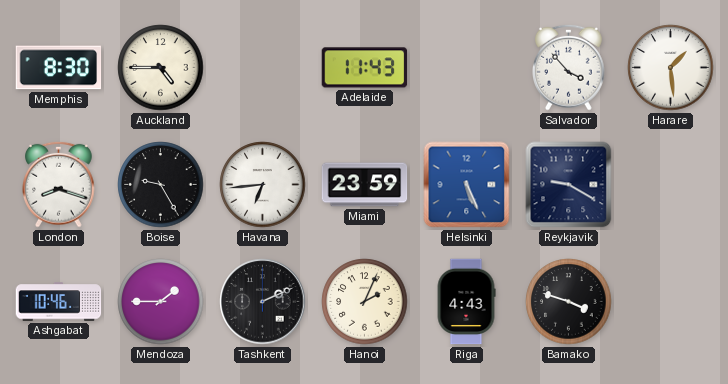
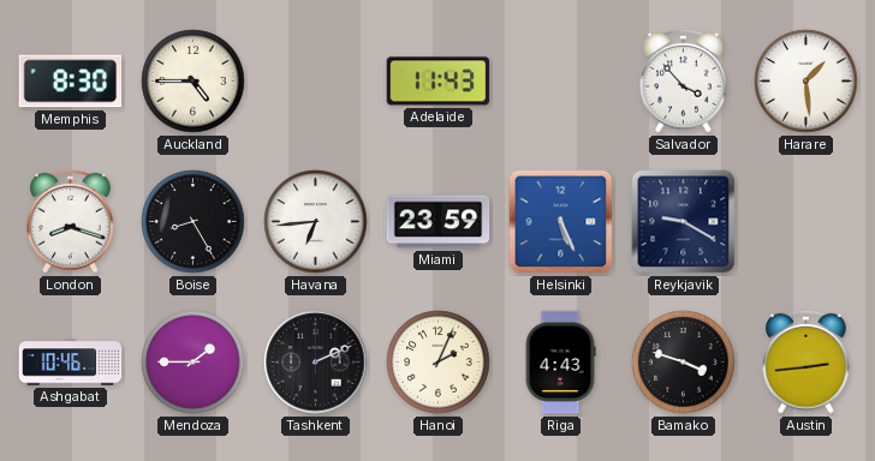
Boise: 9:25 -> 8:25
Austin: none -> 2:44
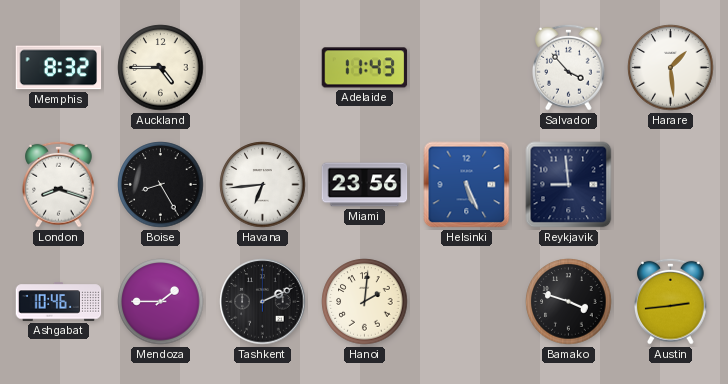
Memphis: 8:30 -> 8:32
Miami: 23:59 -> 23:56
Reykjavik: 9:20 -> 8:59
Hanoi: 2:04 -> 2:01
Riga: 4:43 -> none
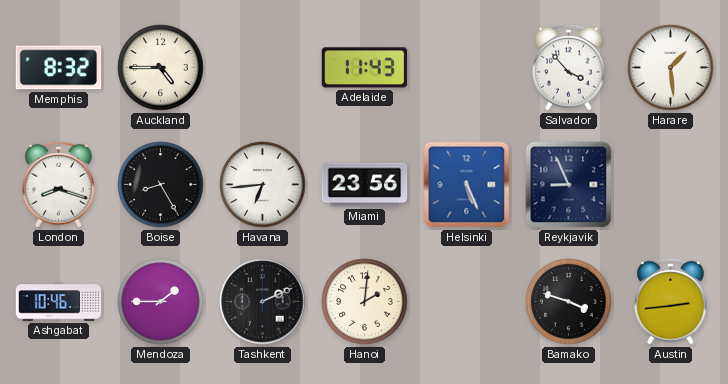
Reykjavik: 8:59 -> 8:56
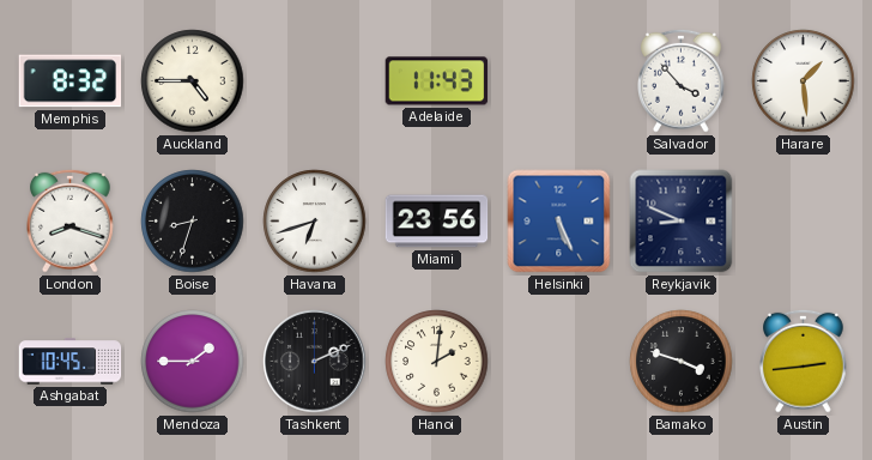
Boise: 8:25 -> 8:33
Havana: 6:44 -> 6:42
Reykjavik: 8:56 -> 8:49
Ashgabat: 10:46 -> 10:45
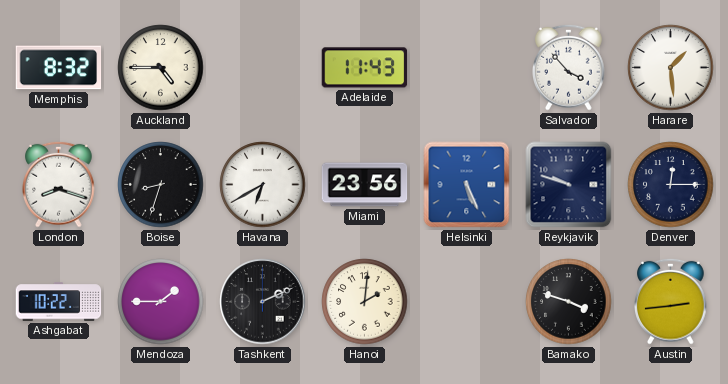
Havana: 6:42 -> 6:40
Reykjavik: 8:49 -> 9:48
Denver: none -> 12:15
Ashgabat: 10:45 -> 10:22
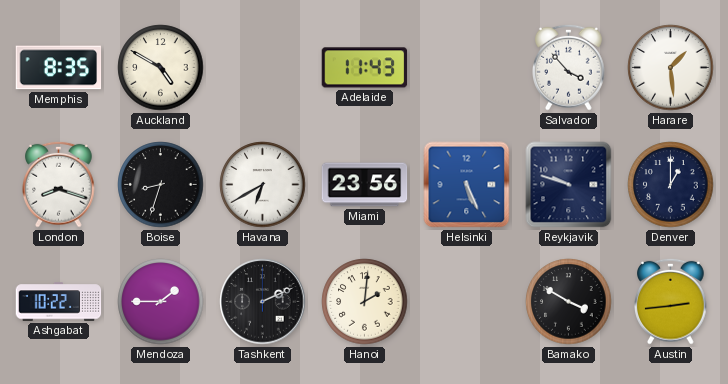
Memphis: 8:32 -> 8:35
Auckland: 4:45 -> 4:50
Denver: 12:15 -> 1:00
Bamako: 3:48 -> 3:50
